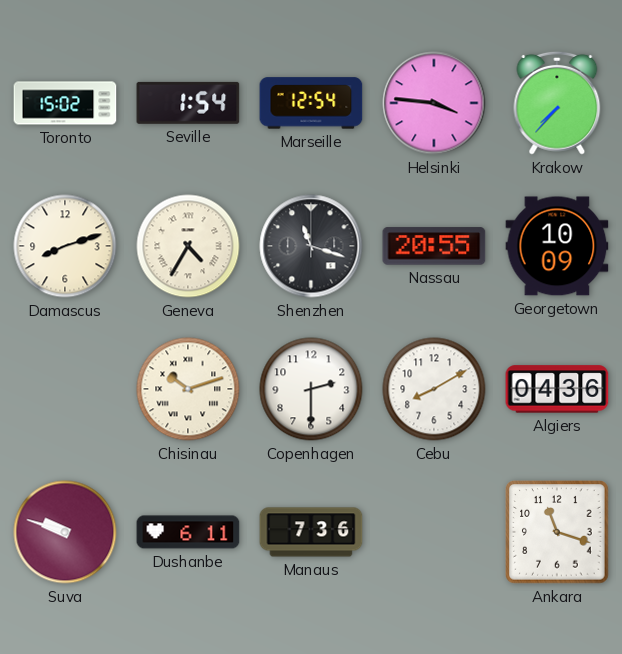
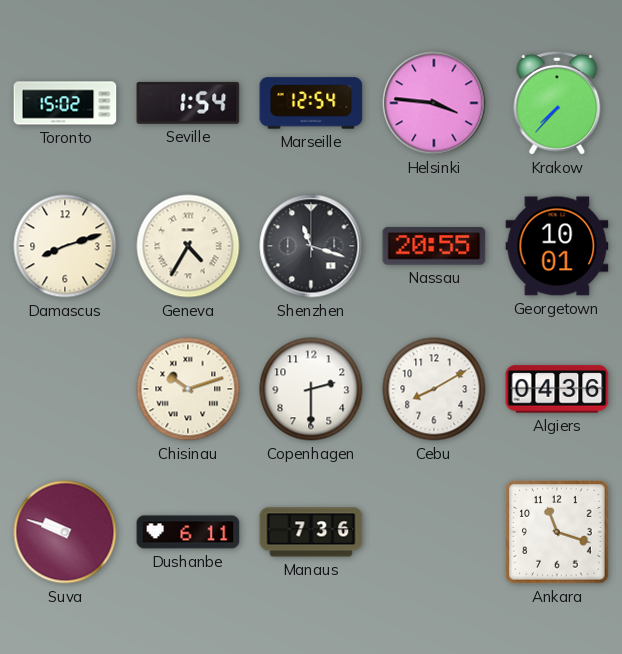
Georgetown: 10:09 -> 10:01
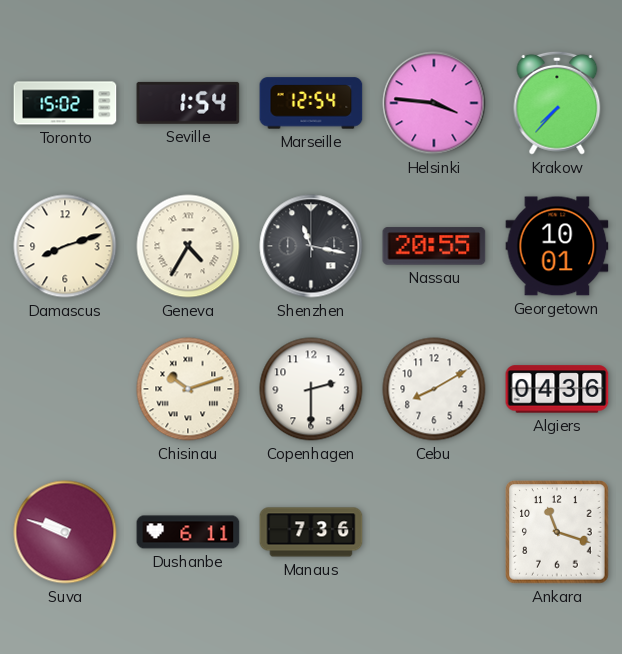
Shenzhen: 11:18 -> 11:17
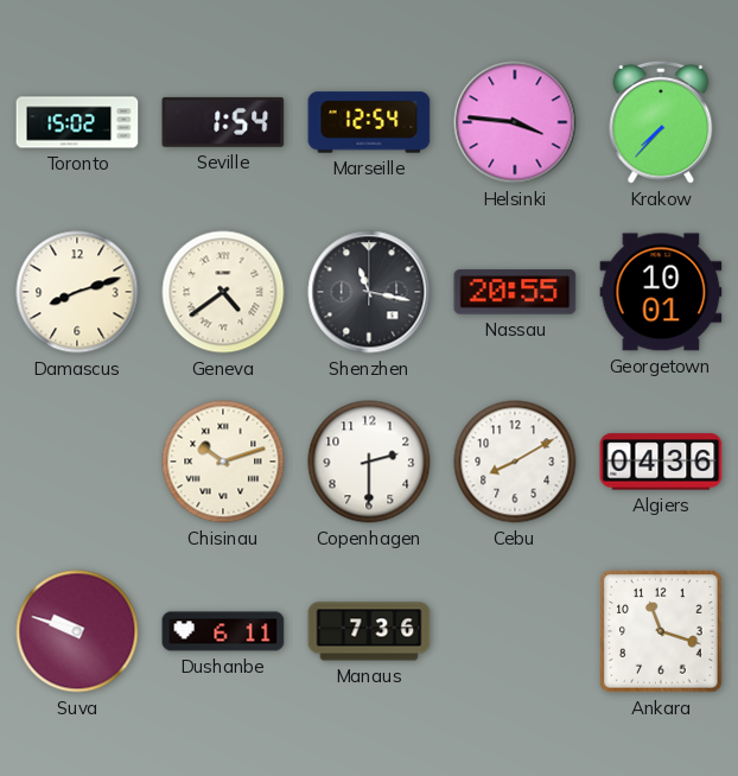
Geneva: 4:35 -> 4:39
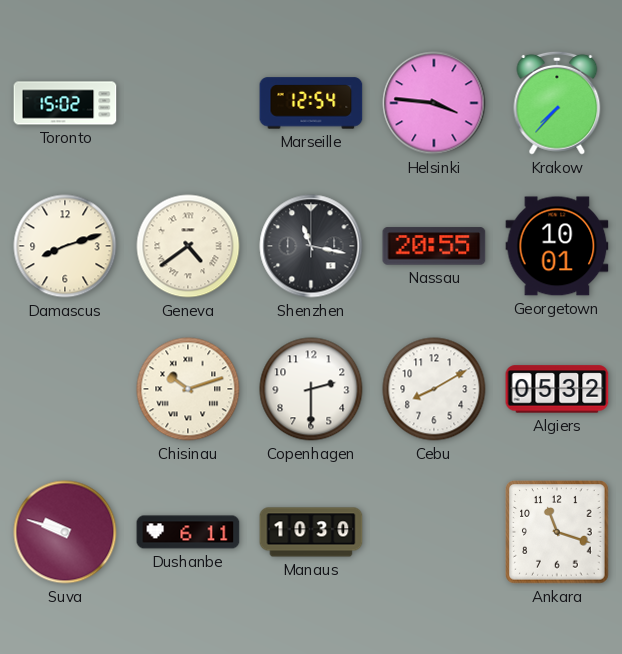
Seville: 1:54 -> none
Algiers: 04:36 -> 05:32
Manaus: 7:36 -> 10:30
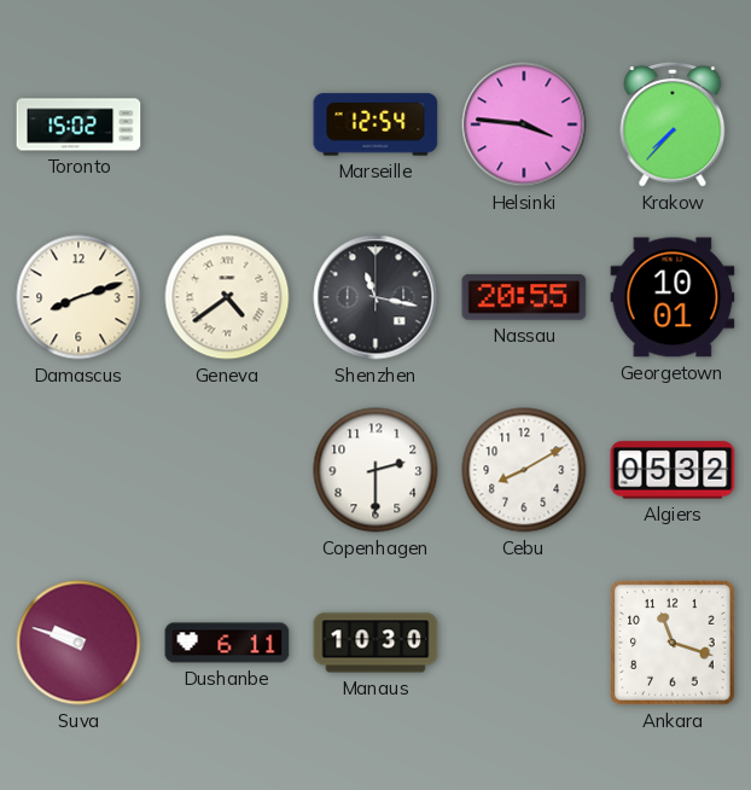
Chisinau: 10:12 -> none
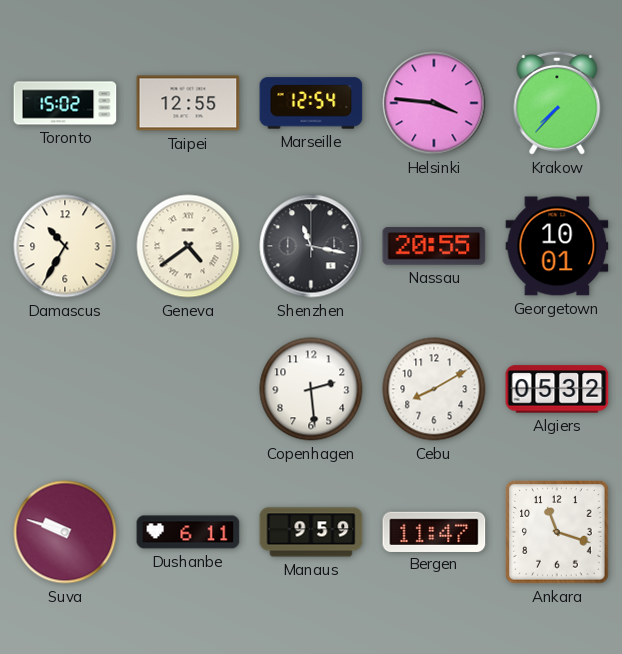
Taipei: none -> 12:55
Damascus: 8:12 -> 10:35
Copenhagen: 2:30 -> 2:29
Manaus: 10:30 -> 9:59
Bergen: none -> 11:47
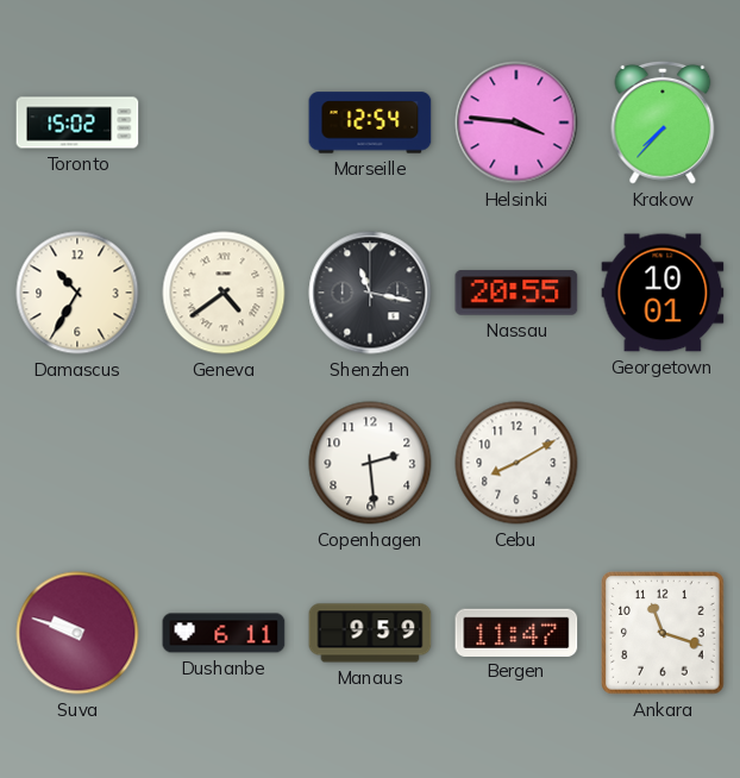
Taipei: 12:55 -> none
Algiers: 05:32 -> none
